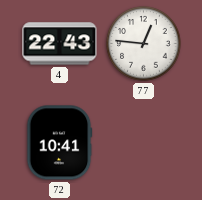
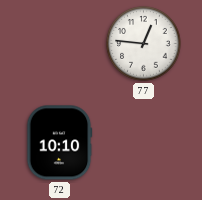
4: 22:43 -> none
72: 10:41 -> 10:10
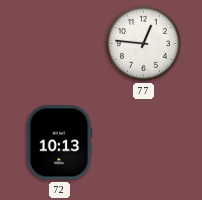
72: 10:10 -> 10:13
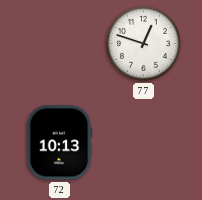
77: 12:46 -> 12:48
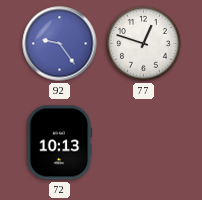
92: none -> 9:24
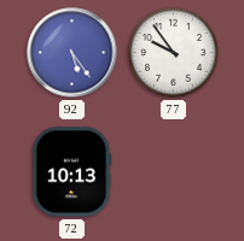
92: 9:24 -> 5:24
77: 12:48 -> 9:54
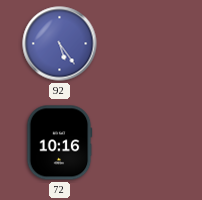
77: 9:54 -> none
72: 10:13 -> 10:16
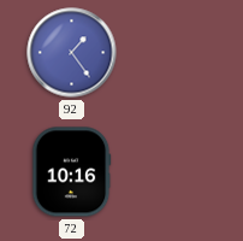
92: 5:24 -> 1:24
